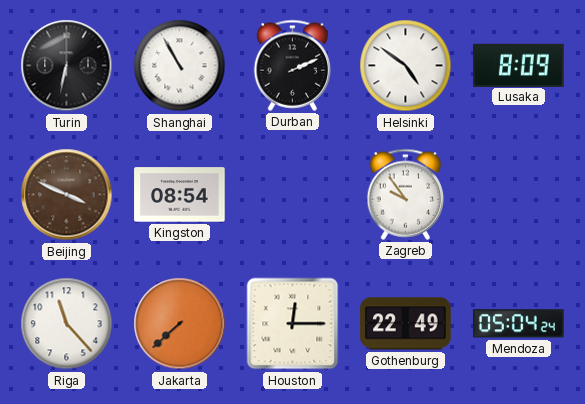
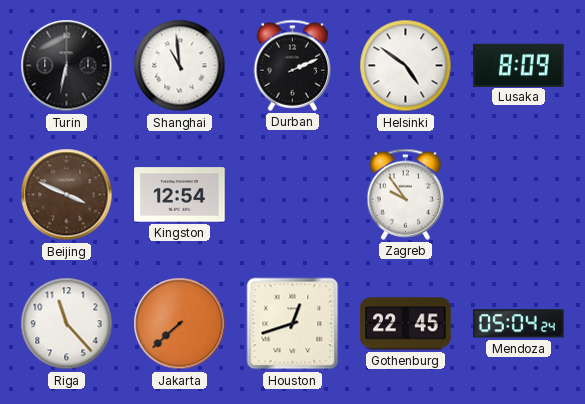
Shanghai: 10:55 -> 10:59
Kingston: 08:54 -> 12:54
Houston: 12:15 -> 12:42
Gothenburg: 22:49 -> 22:45
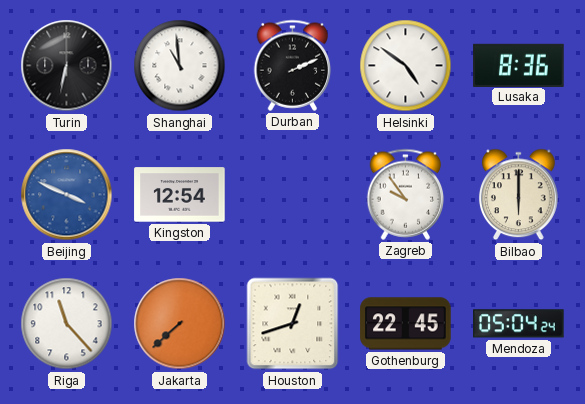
Lusaka: 8:09 -> 8:36
Beijing dial: brown -> blue
Bilbao: none -> 6:00
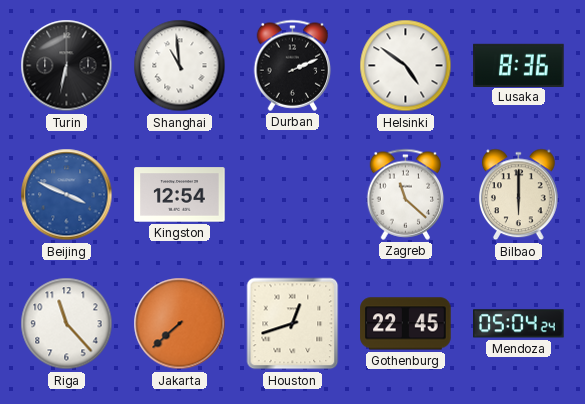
Zagreb: 9:54 -> 11:22
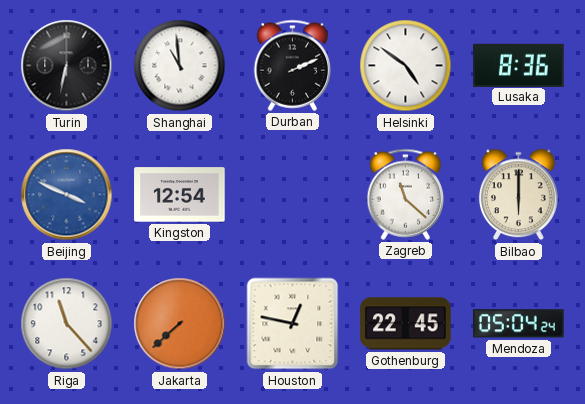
Houston: 12:42 -> 12:47
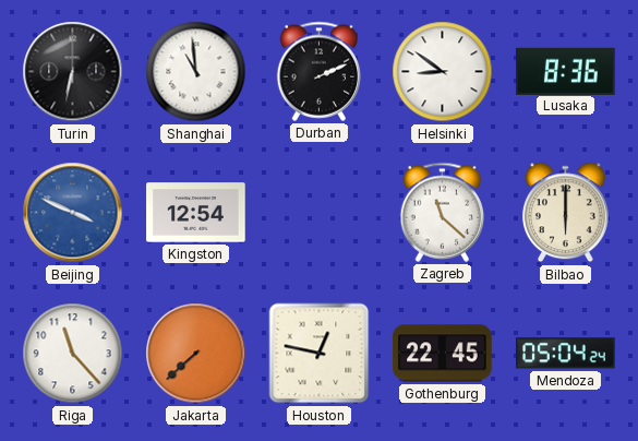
Helsinki: 4:51 -> 8:51
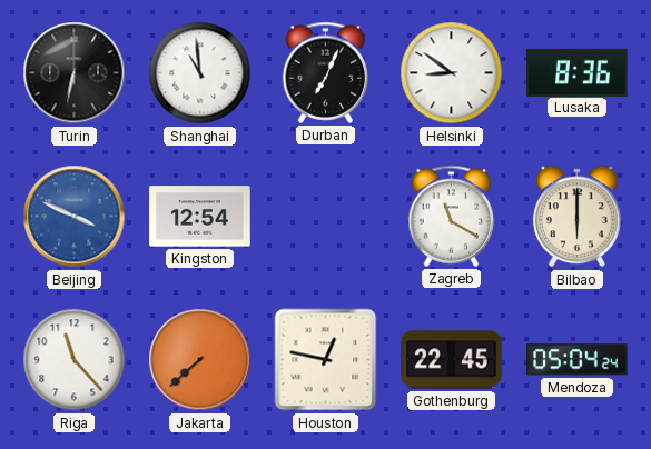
Durban: 2:11 -> 7:04
Zagreb: 11:22 -> 11:20
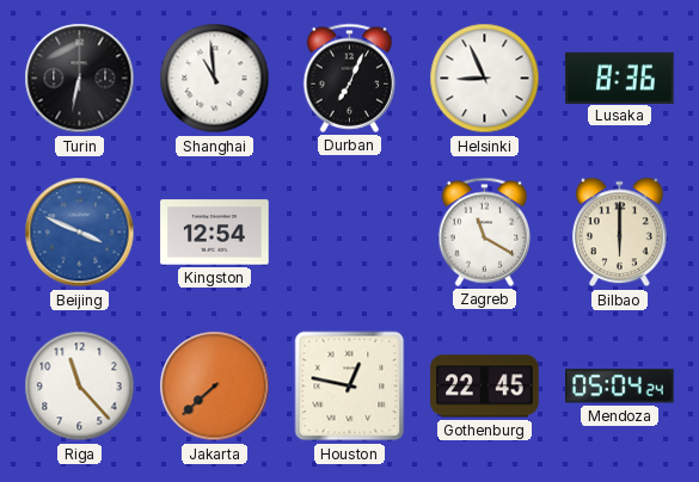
Helsinki: 8:51 -> 8:56
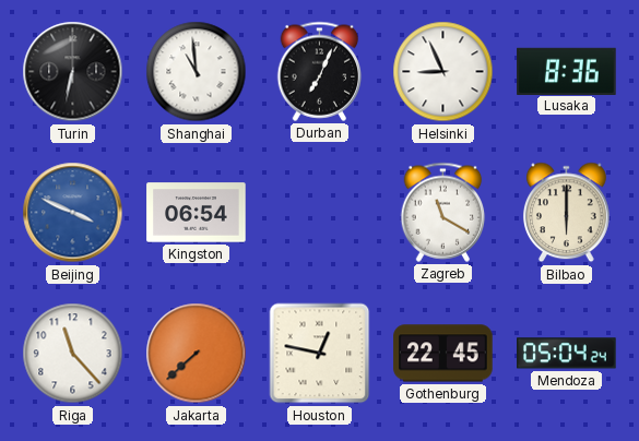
Kingston: 12:54 -> 06:54
